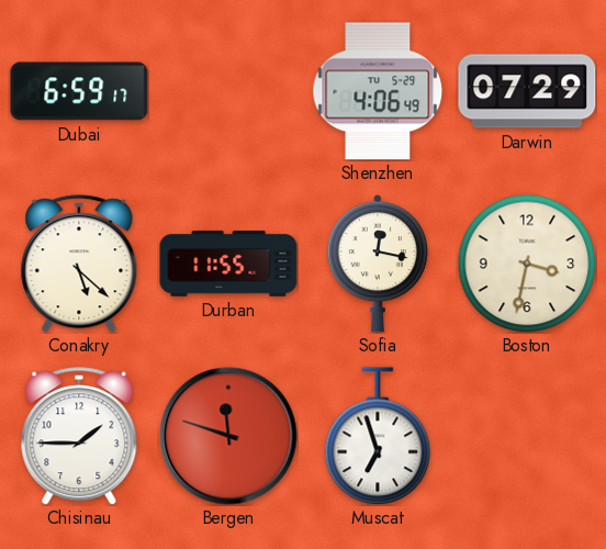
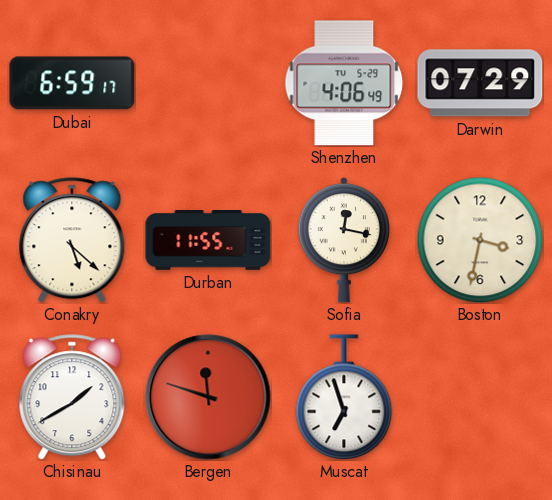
Chisinau: 1:45 -> 1:40
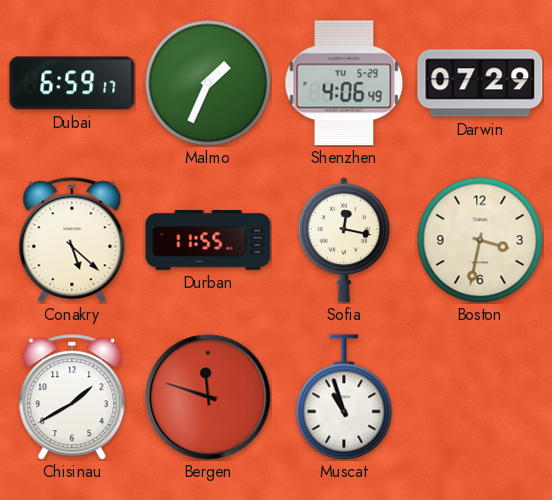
Malmo: none -> 1:34
Muscat: 6:57 -> 10:57
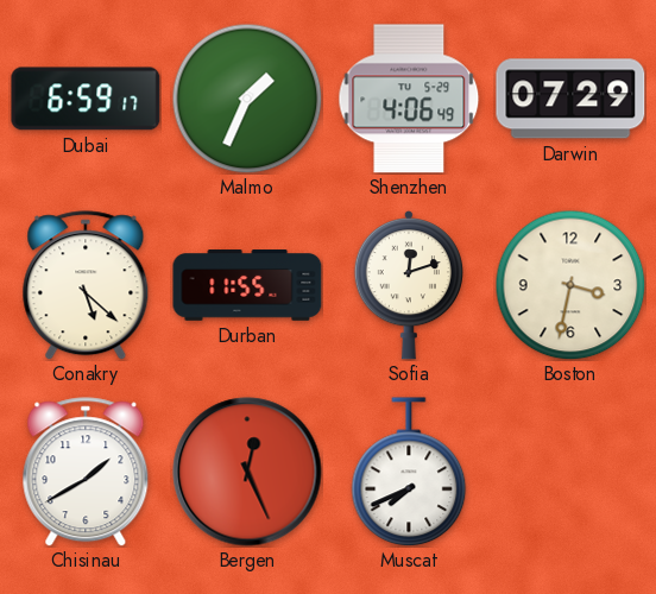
Sofia: 12:17 -> 12:12
Bergen: 11:48 -> 12:26
Muscat: 10:57 -> 7:41
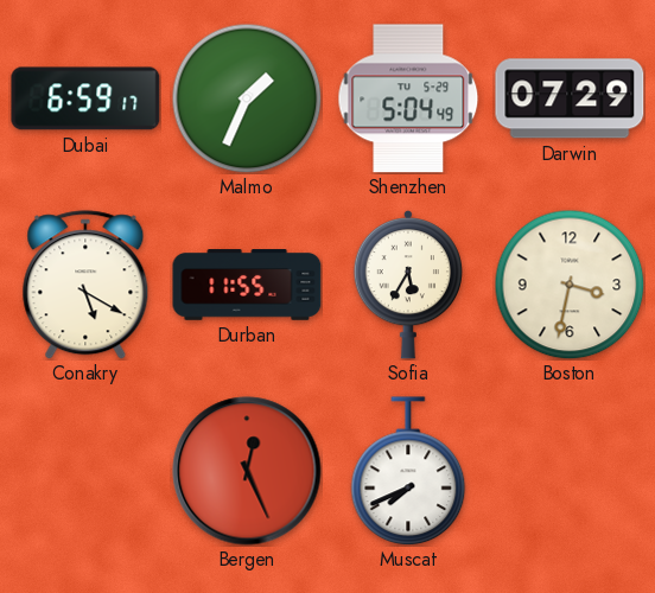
Shenzhen: 4:06 -> 5:04
Conakry: 5:22 -> 5:20
Sofia: 12:12 -> 5:35
Chisinau: 1:40 -> none
